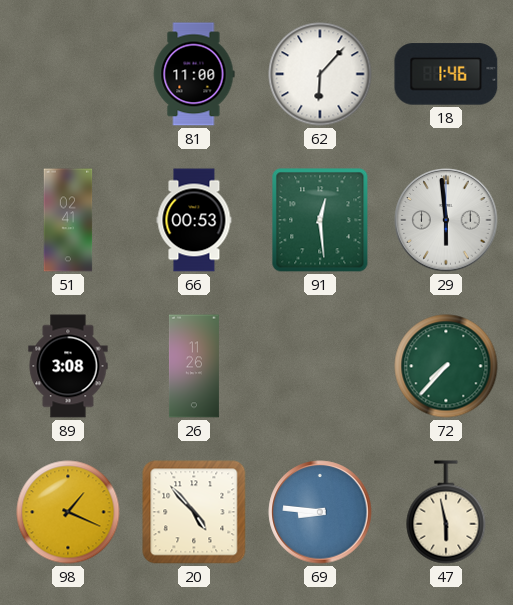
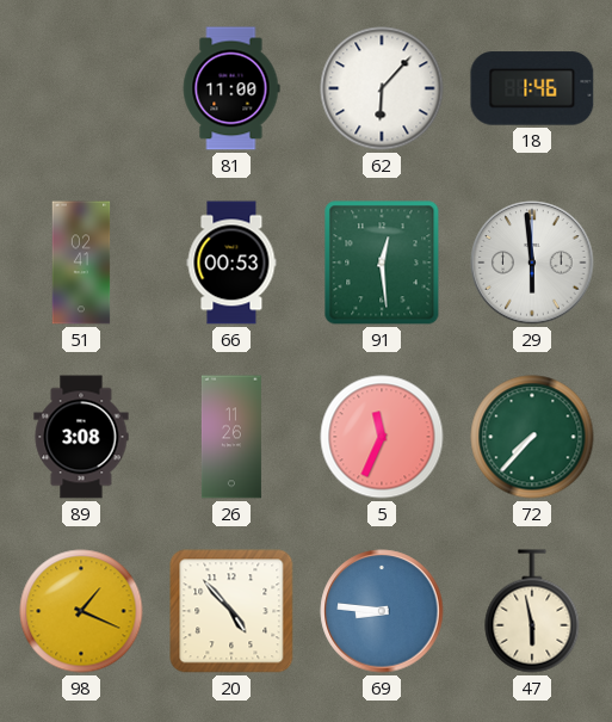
5: none -> 11:34
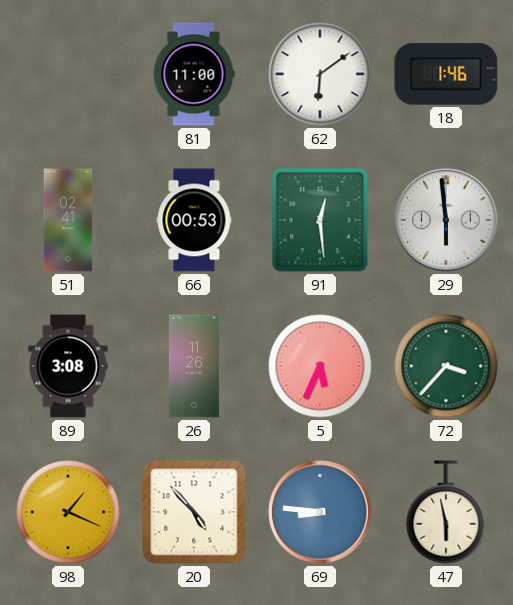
62: 6:07 -> 6:09
5: 11:34 -> 5:34
72: 7:37 -> 3:37
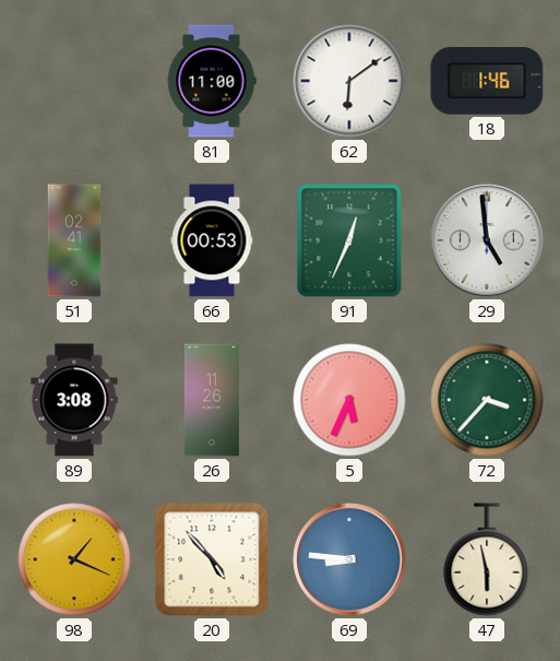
91: 12:29 -> 12:34
29: 5:59 -> 4:59
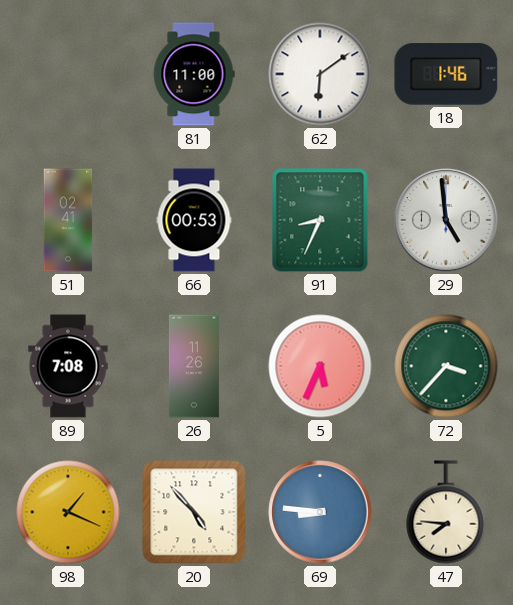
91: 12:34 -> 8:34
89: 3:08 -> 7:08
47: 5:58 -> 7:46
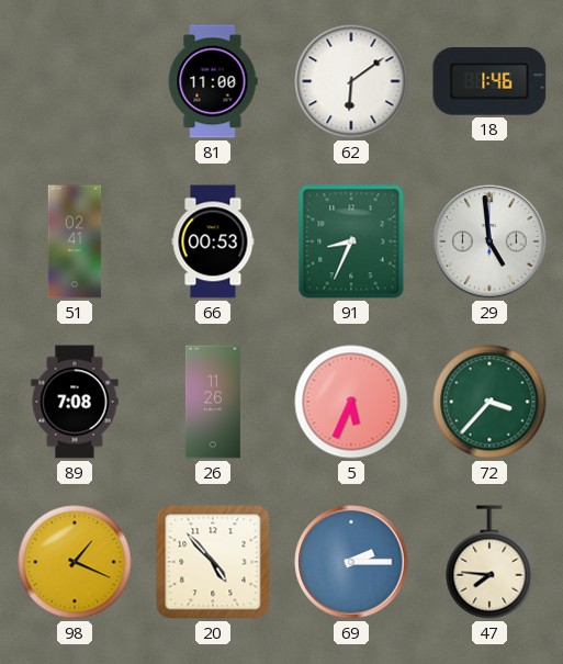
69: 8:46 -> 2:15
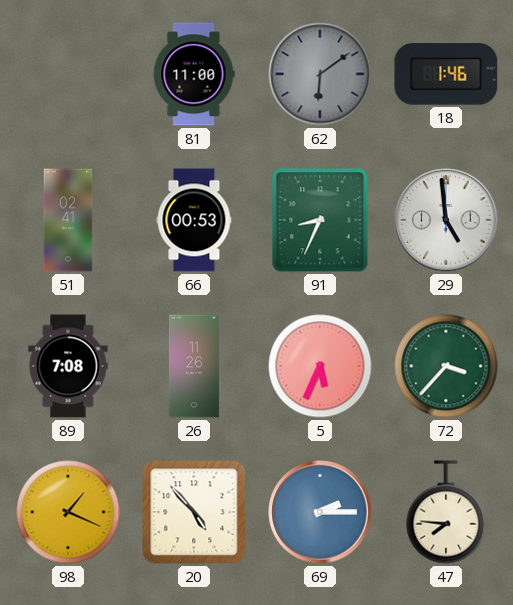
62 dial: white -> grey
